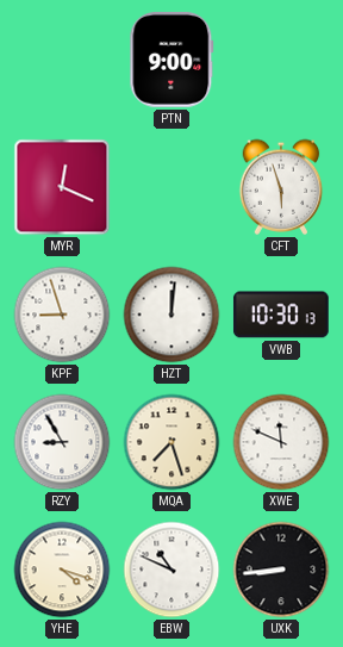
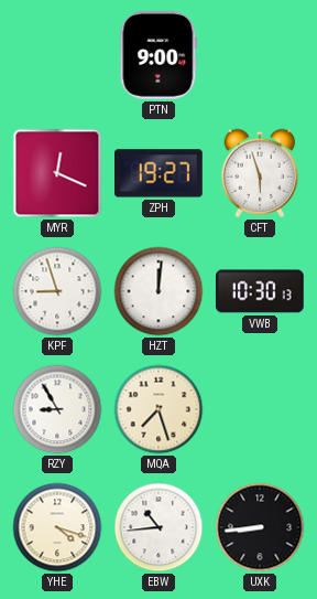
ZPH: none -> 19:27
XWE: 11:49 -> none
EBW: 10:49 -> 10:44
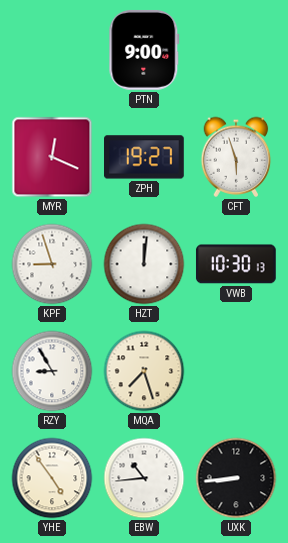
YHE: 4:18 -> 4:54
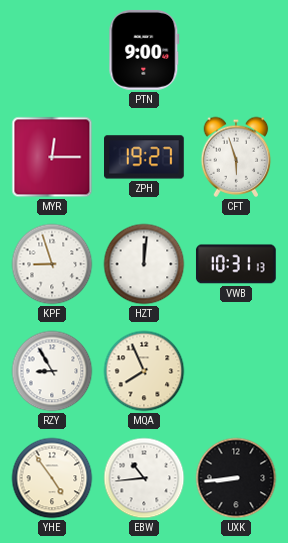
MYR: 12:19 -> 12:15
VWB: 10:30 -> 10:31
MQA: 7:27 -> 7:56
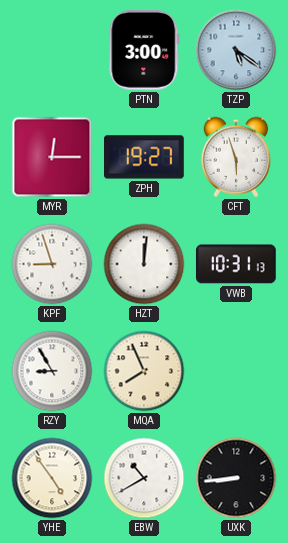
PTN: 9:00 -> 3:00
TZP: none -> 5:21
EBW: 10:44 -> 10:40
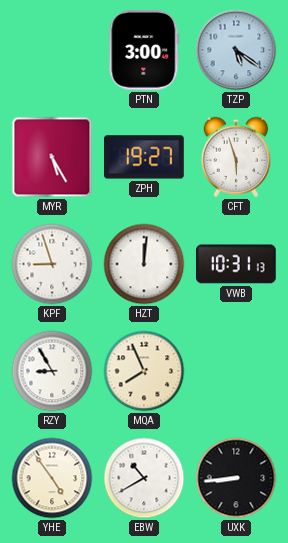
MYR: 12:15 -> 5:25
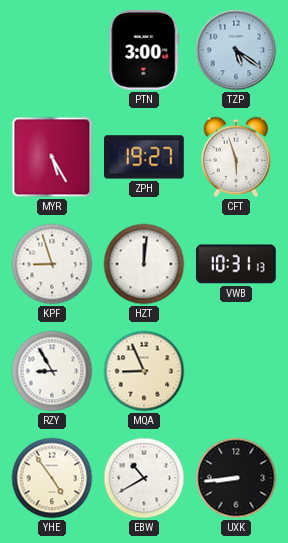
MQA: 7:56 -> 8:56
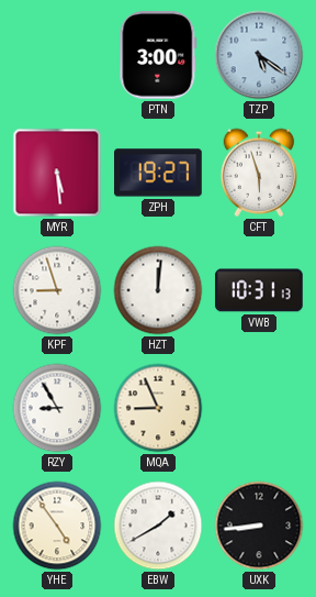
MYR: 5:25 -> 5:29
EBW: 10:40 -> 1:40
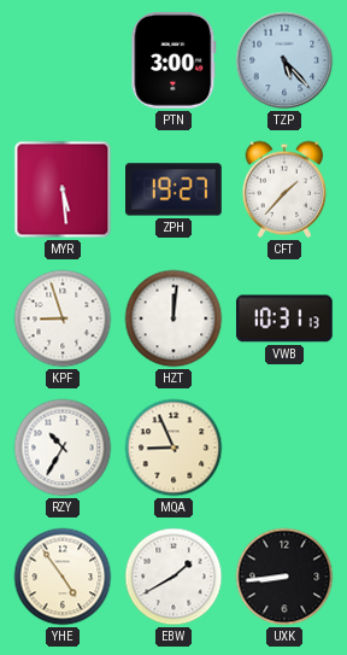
TZP: 5:21 -> 5:23
CFT: 5:57 -> 1:37
RZY: 8:55 -> 10:35
